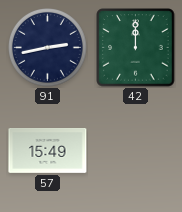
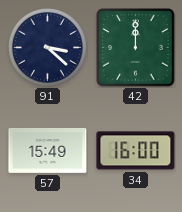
91: 2:43 -> 3:22
34: none -> 16:00
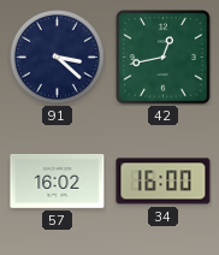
42: 12:00 -> 12:43
57: 15:49 -> 16:02
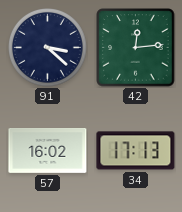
42: 12:43 -> 12:14
34: 16:00 -> 17:13
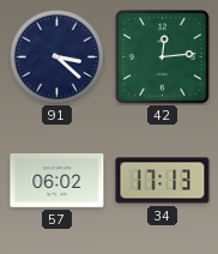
57: 16:02 -> 06:02
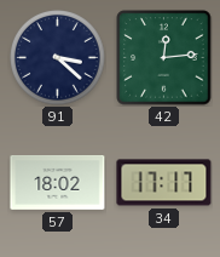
57: 06:02 -> 18:02
34: 17:13 -> 17:17
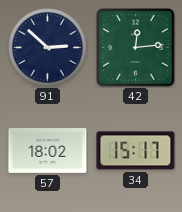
91: 3:22 -> 2:52
34: 17:17 -> 15:17
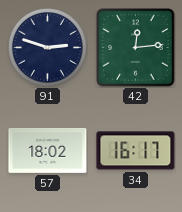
91: 2:52 -> 2:48
34: 15:17 -> 16:17
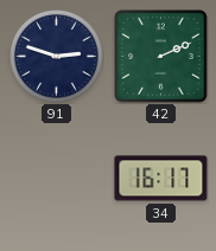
42: 12:14 -> 2:11
57: 18:02 -> none
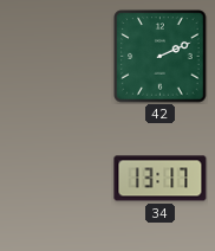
91: 2:48 -> none
34: 16:17 -> 13:17
